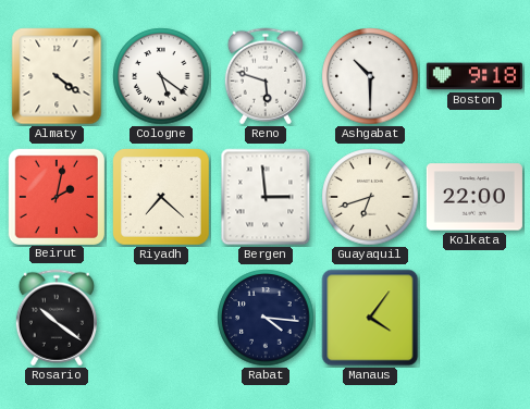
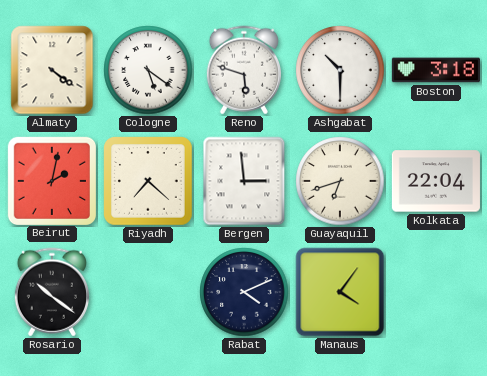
Boston: 9:18 -> 3:18
Kolkata: 22:00 -> 22:04
Rabat: 4:16 -> 4:11
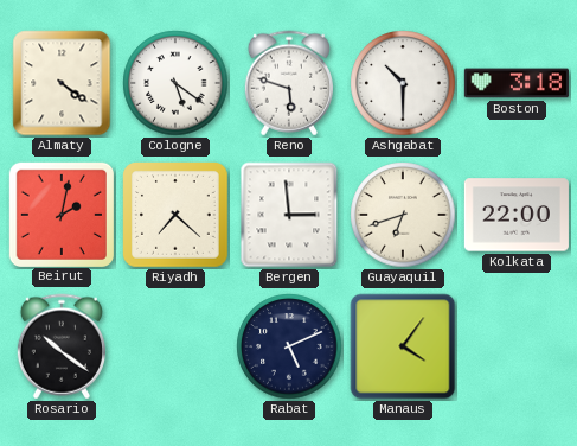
Kolkata: 22:04 -> 22:00
Rabat: 4:11 -> 5:11
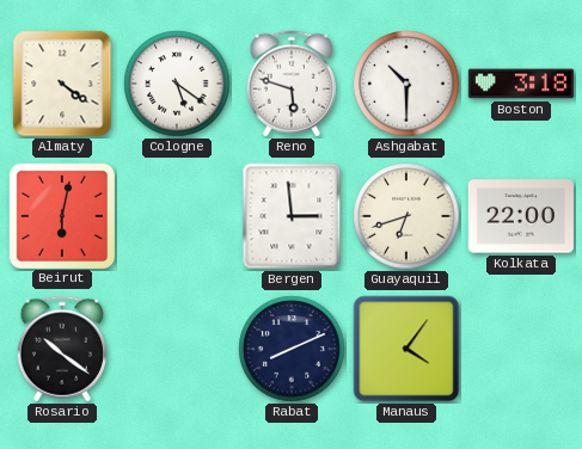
Beirut: 2:02 -> 6:02
Riyadh: 7:22 -> none
Rabat: 5:11 -> 8:11
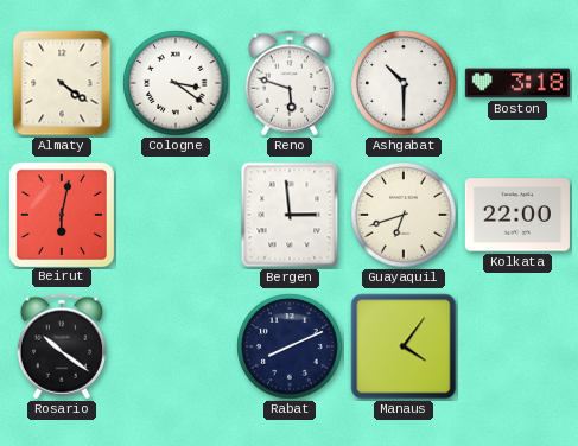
Cologne: 5:21 -> 3:21
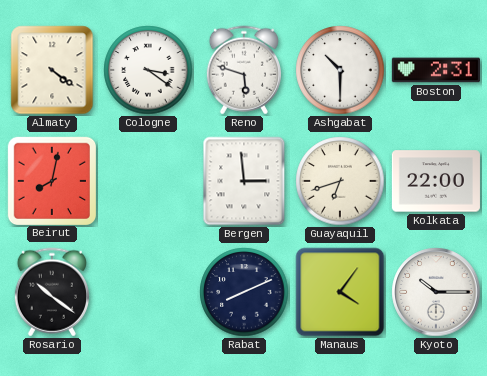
Boston: 3:18 -> 2:31
Beirut: 6:02 -> 8:02
Kyoto: none -> 10:15
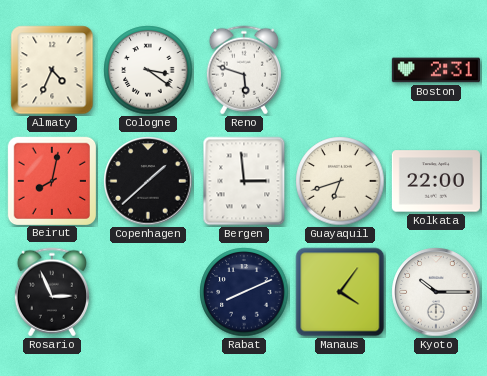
Almaty: 4:21 -> 4:34
Ashgabat: 10:30 -> none
Copenhagen: none -> 1:38
Rosario: 10:21 -> 2:56
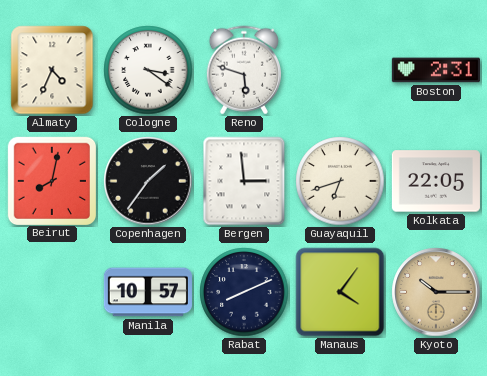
Copenhagen: 1:38 -> 1:36
Kolkata: 22:00 -> 22:05
Rosario: 2:56 -> none
Manila: none -> 10:57
Kyoto dial: white -> champagne
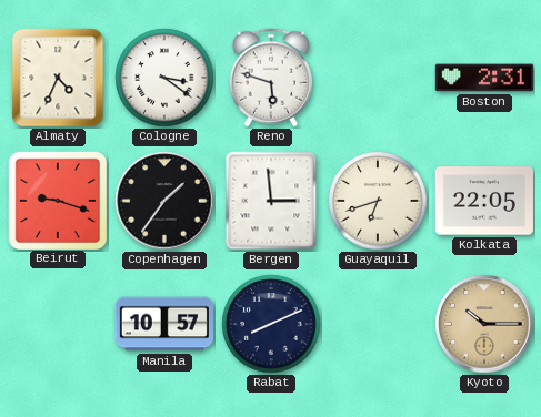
Beirut: 8:02 -> 9:18
Manaus: 4:06 -> none
